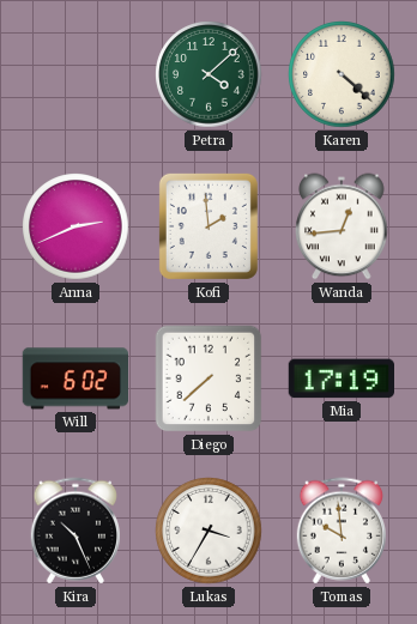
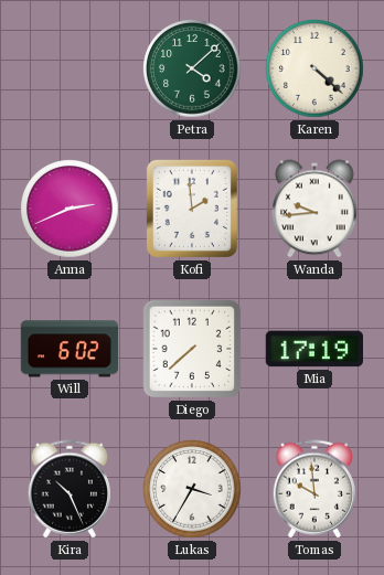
Wanda: 12:44 -> 9:44
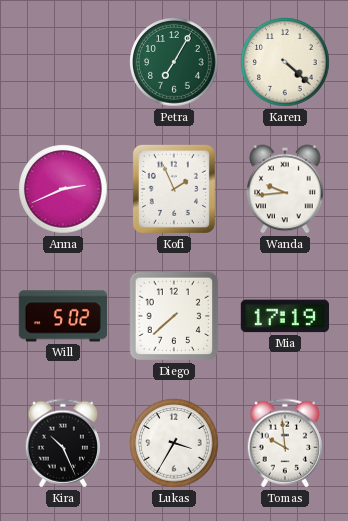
Petra: 4:08 -> 7:05
Kofi: 1:59 -> 1:56
Will: 6:02 -> 5:02
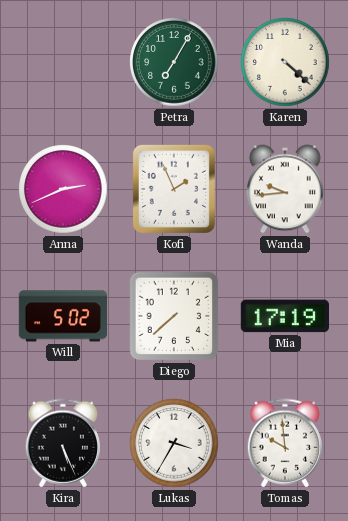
Kira: 10:26 -> 5:26
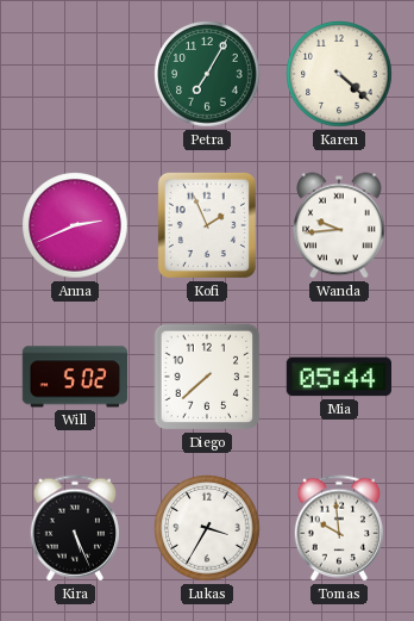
Mia: 17:19 -> 05:44
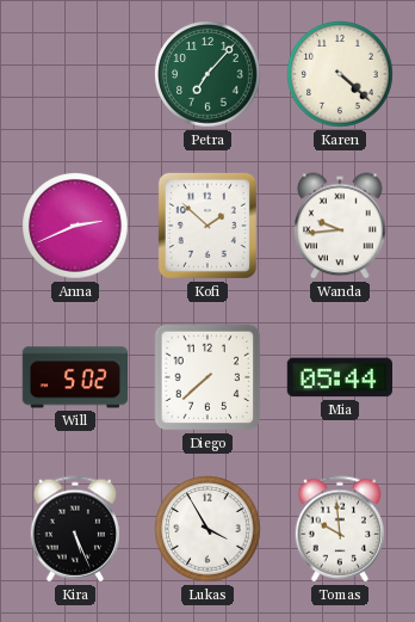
Petra: 7:05 -> 7:07
Kofi: 1:56 -> 1:52
Lukas: 3:35 -> 3:55
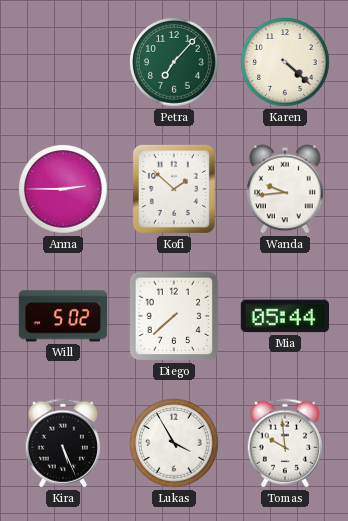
Anna: 2:41 -> 2:45
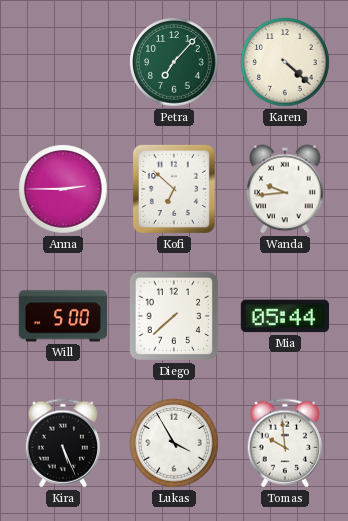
Kofi: 1:52 -> 6:52
Will: 5:02 -> 5:00
